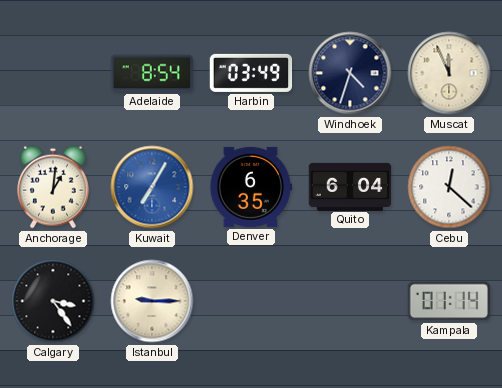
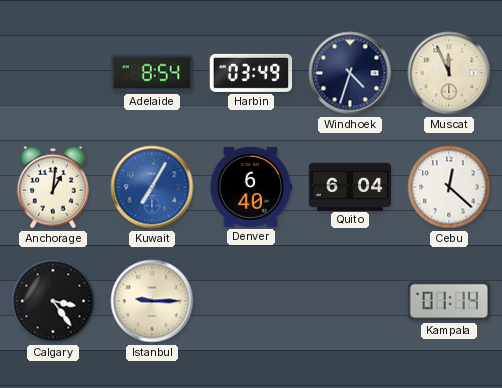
Denver: 6:35 -> 6:40
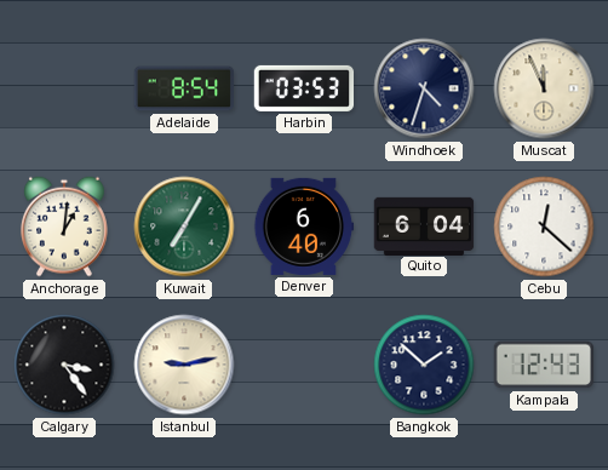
Harbin: 03:49 -> 03:53
Kuwait dial: blue -> green
Istanbul: 9:15 -> 9:13
Bangkok: none -> 1:52
Kampala: 01:14 -> 12:43
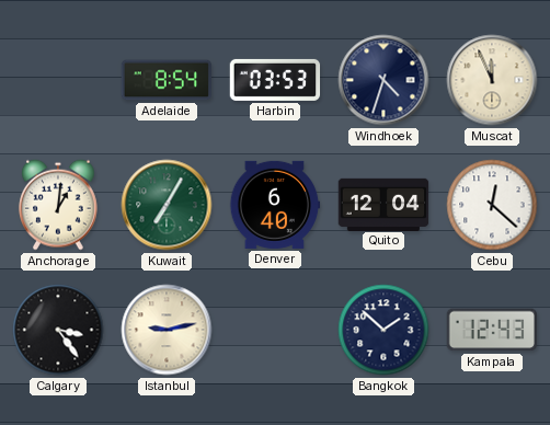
Quito: 6:04 -> 12:04
